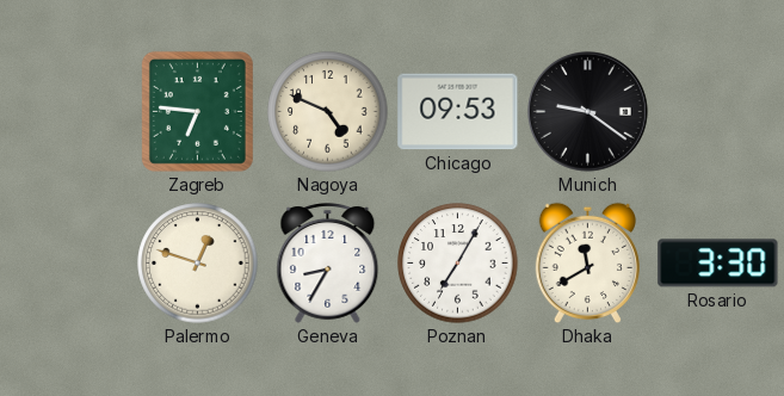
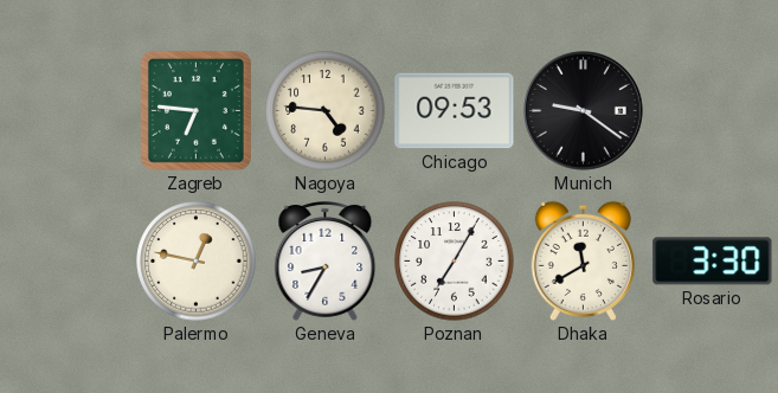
Nagoya: 4:49 -> 4:46
Palermo: 12:48 -> 12:47
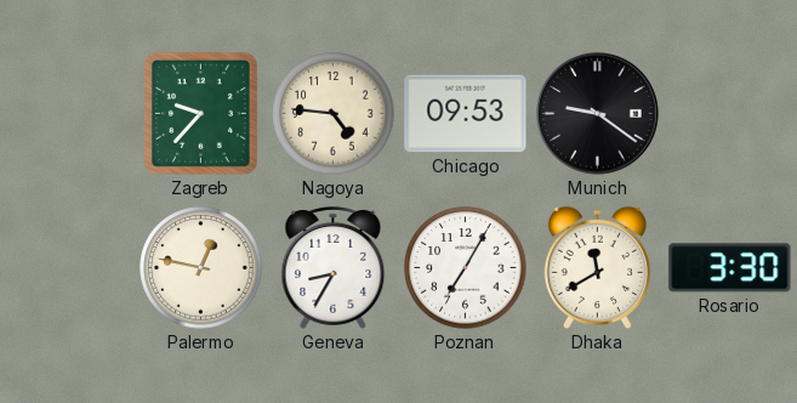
Zagreb: 6:46 -> 9:37
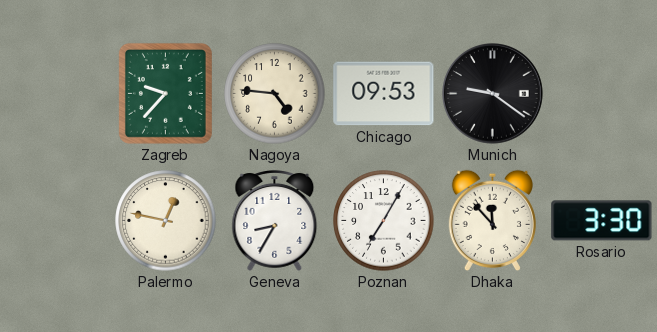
Dhaka: 11:40 -> 11:53
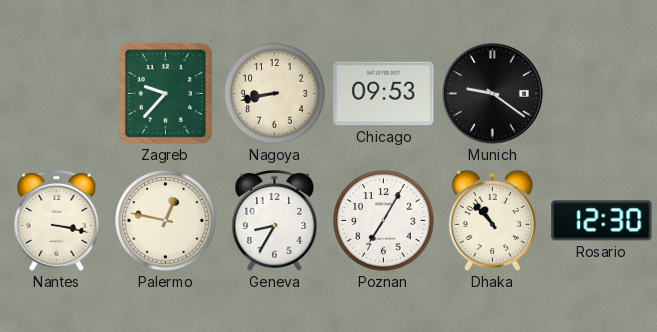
Nagoya: 4:46 -> 8:43
Nantes: none -> 3:17
Dhaka: 11:53 -> 10:53
Rosario: 3:30 -> 12:30
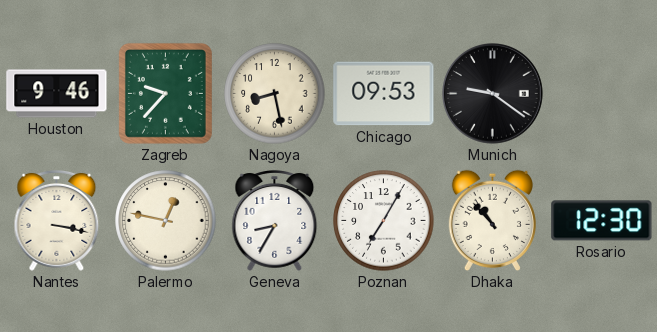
Houston: none -> 9:46
Nagoya: 8:43 -> 8:28
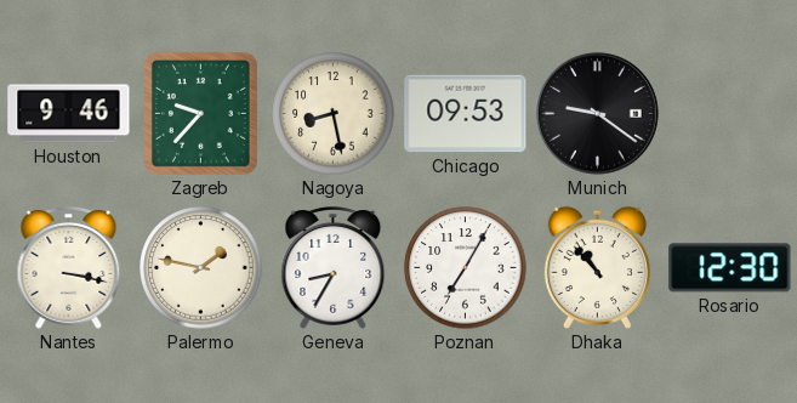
Palermo: 12:47 -> 1:47
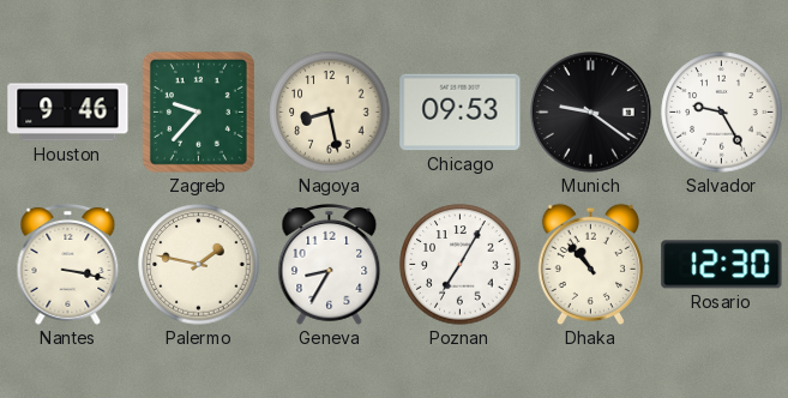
Salvador: none -> 9:25
